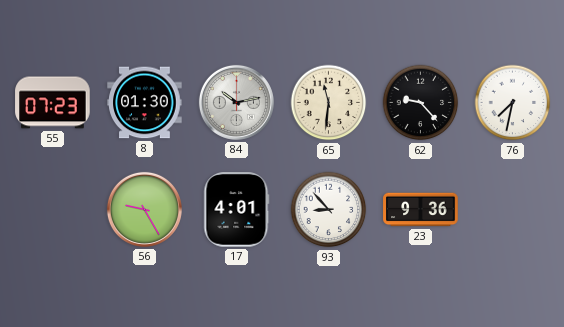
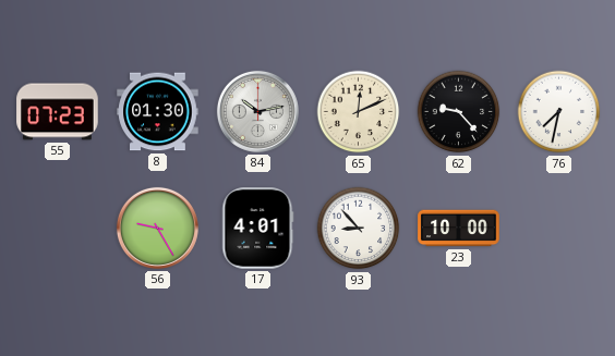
65: 11:31 -> 12:11
23: 9:36 -> 10:00
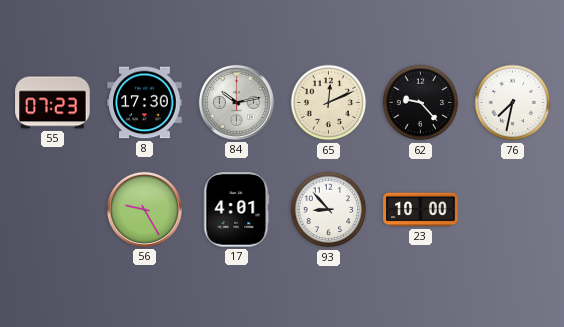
8: 01:30 -> 17:30
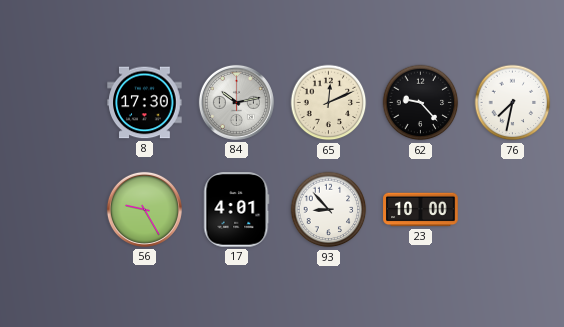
55: 07:23 -> none
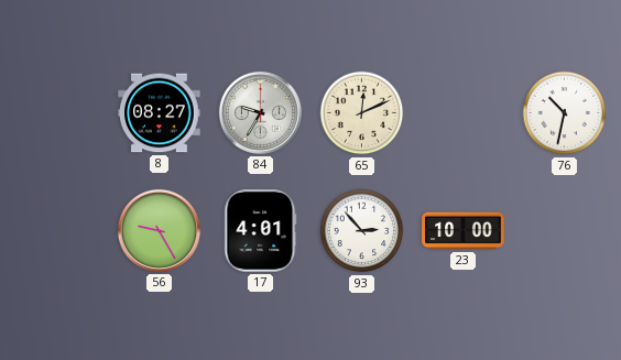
8: 17:30 -> 08:27
84: 10:13 -> 9:35
62: 9:23 -> none
76: 7:32 -> 10:32
93: 8:53 -> 2:53
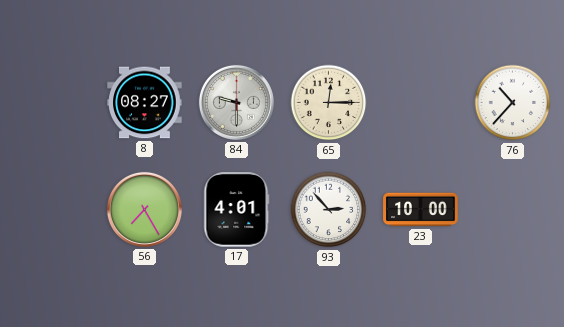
84: 9:35 -> 9:30
65: 12:11 -> 12:15
76: 10:32 -> 10:37
56: 9:25 -> 7:25
